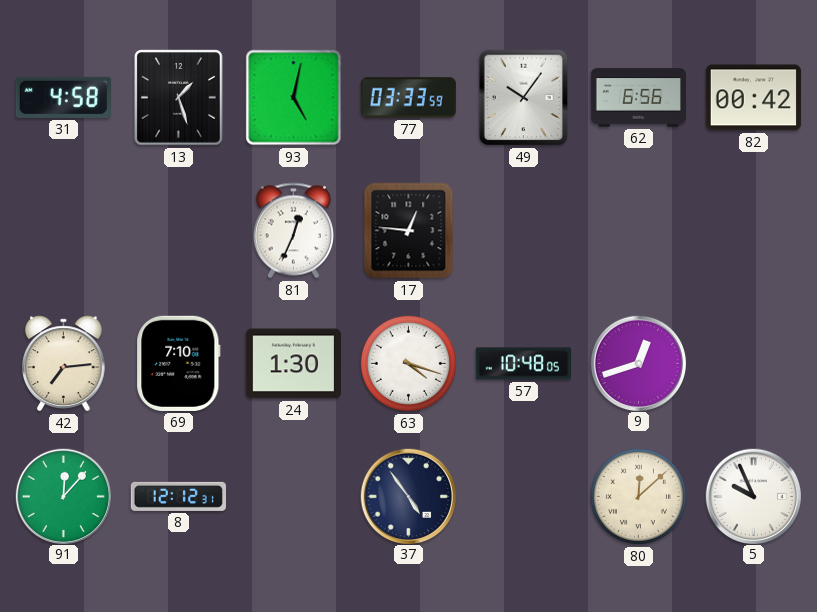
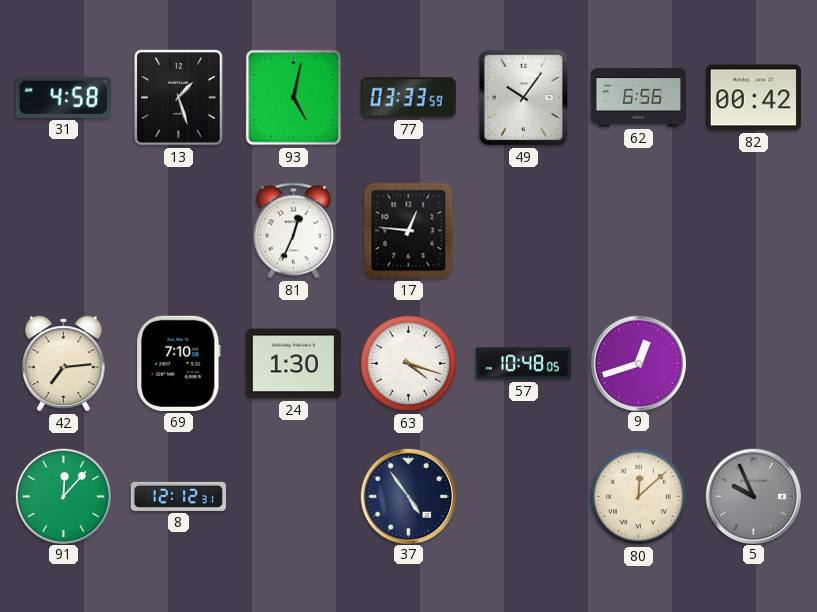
5 dial: white -> grey
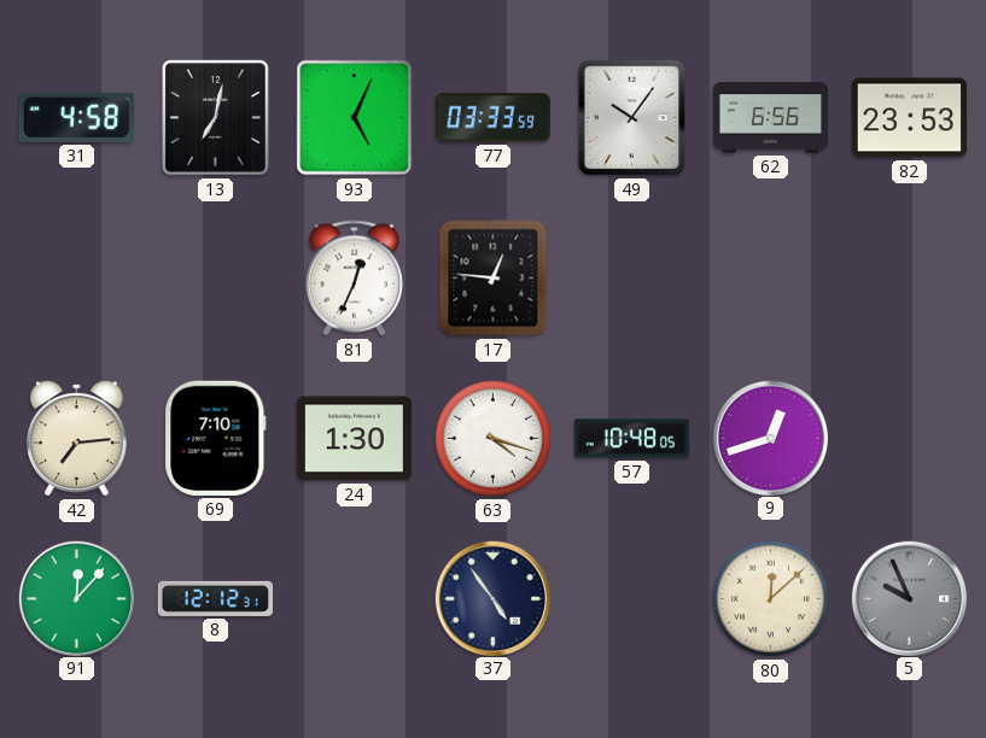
13: 1:27 -> 7:02
93: 5:02 -> 5:04
82: 00:42 -> 23:53
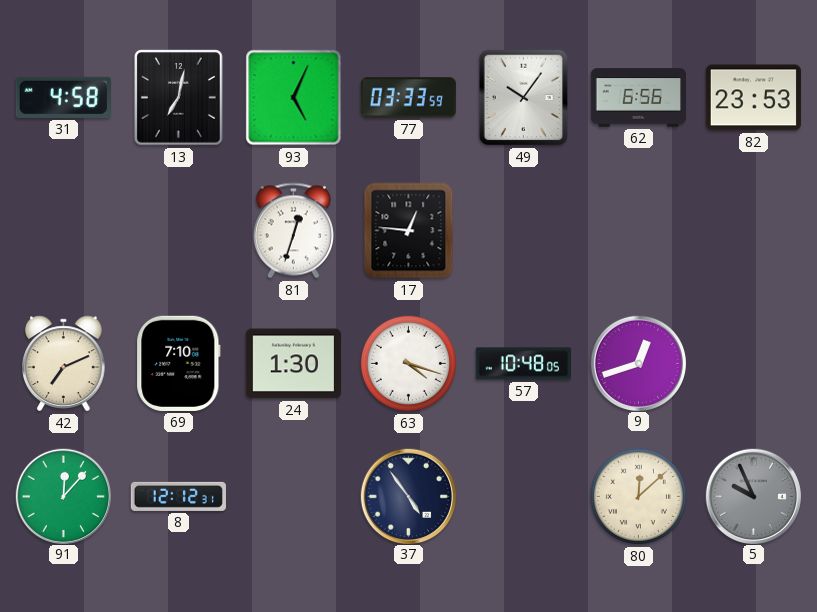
81: 12:34 -> 12:33
42: 7:14 -> 7:11
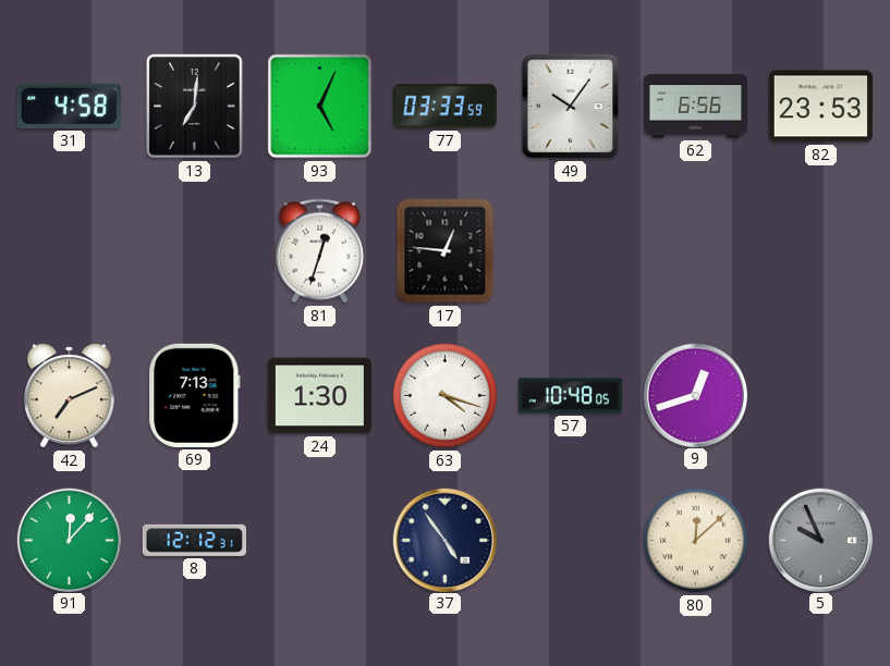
13: 7:02 -> 7:01
69: 7:10 -> 7:13
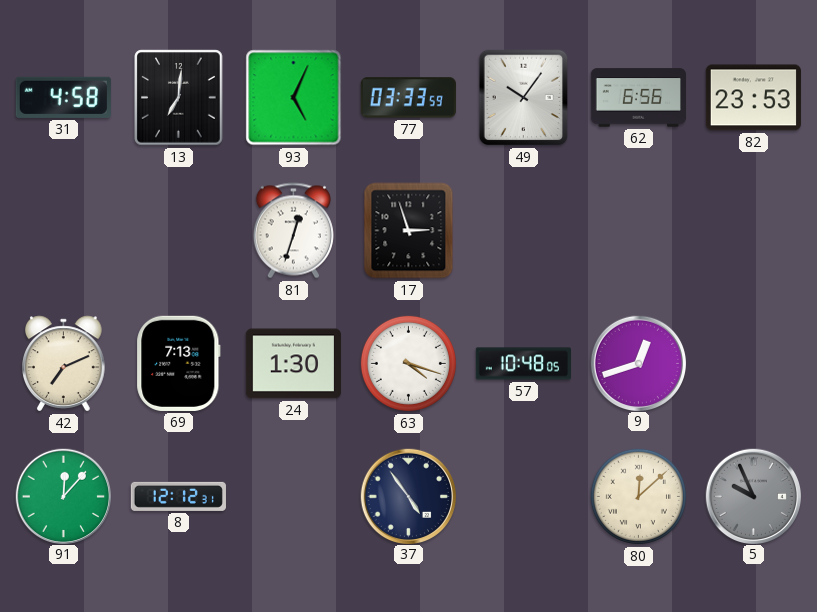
17: 12:46 -> 2:57
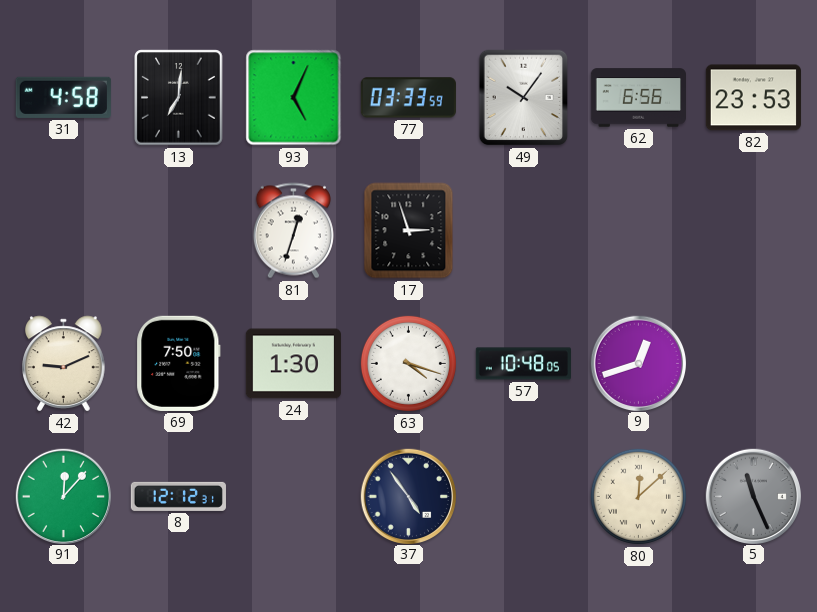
42: 7:11 -> 9:11
69: 7:13 -> 7:50
5: 9:56 -> 11:26
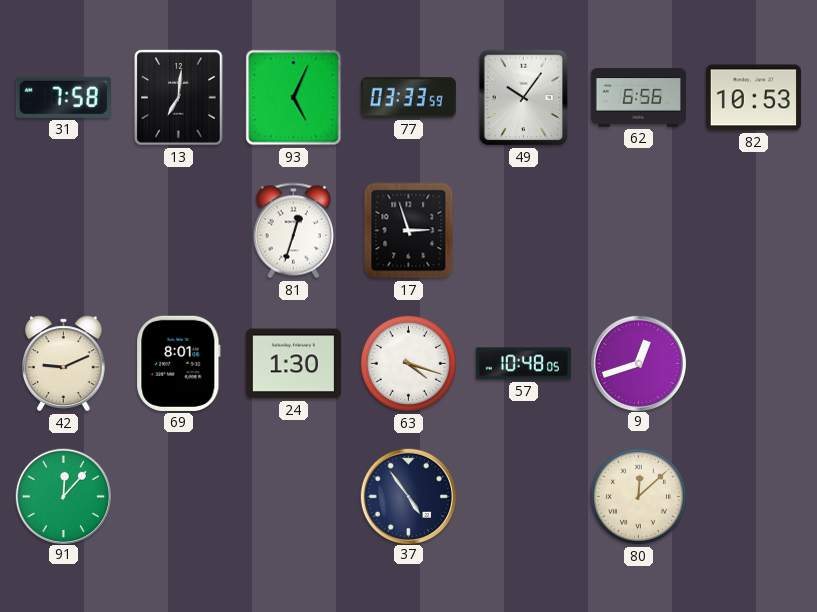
31: 4:58 -> 7:58
82: 23:53 -> 10:53
69: 7:50 -> 8:01
8: 12:12 -> none
5: 11:26 -> none
